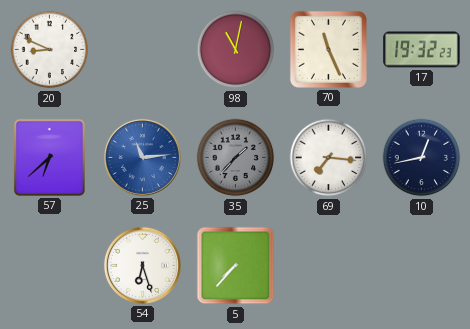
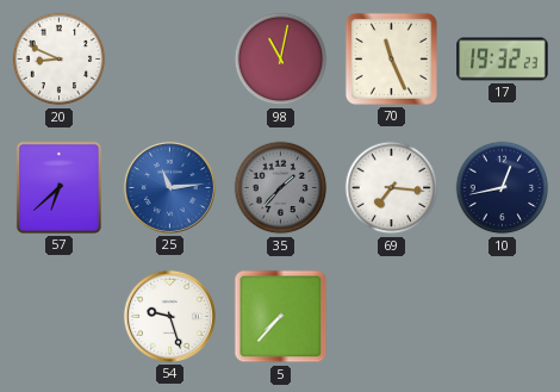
54: 6:27 -> 9:27
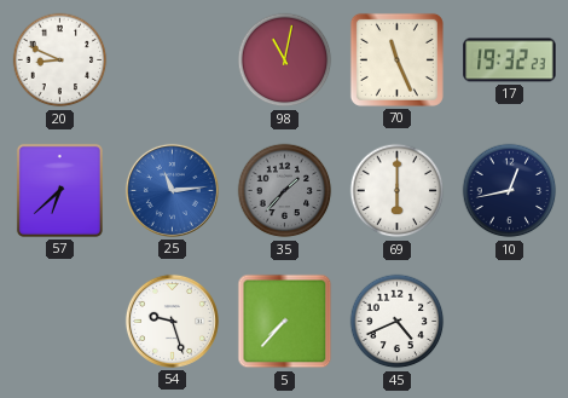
69: 7:16 -> 6:00
45: none -> 4:41
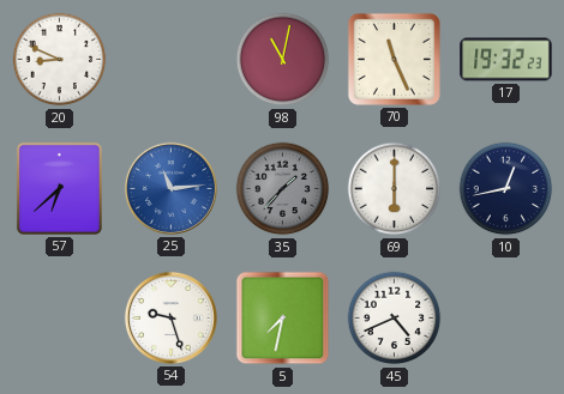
5: 7:37 -> 7:32
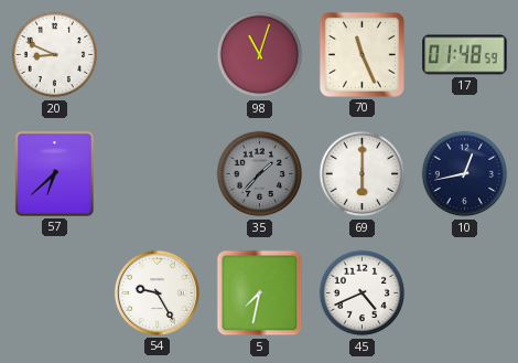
98: 11:02 -> 11:03
17: 19:32 -> 01:48
25: 11:14 -> none
54: 9:27 -> 9:25
